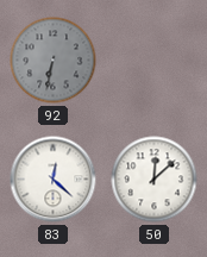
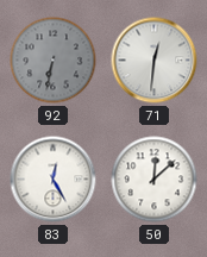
71: none -> 12:31
83: 12:22 -> 12:25
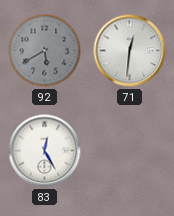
92: 6:32 -> 5:40
50: 12:08 -> none
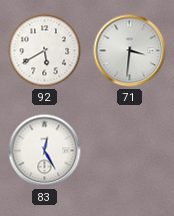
92 dial: grey -> white
71: 12:31 -> 3:31
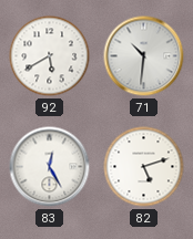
71: 3:31 -> 10:31
82: none -> 5:12
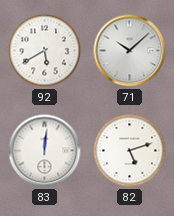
71: 10:31 -> 10:08
83: 12:25 -> 12:01
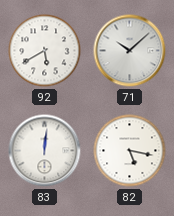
82: 5:12 -> 5:17
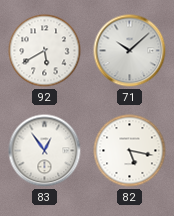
83: 12:01 -> 12:54
